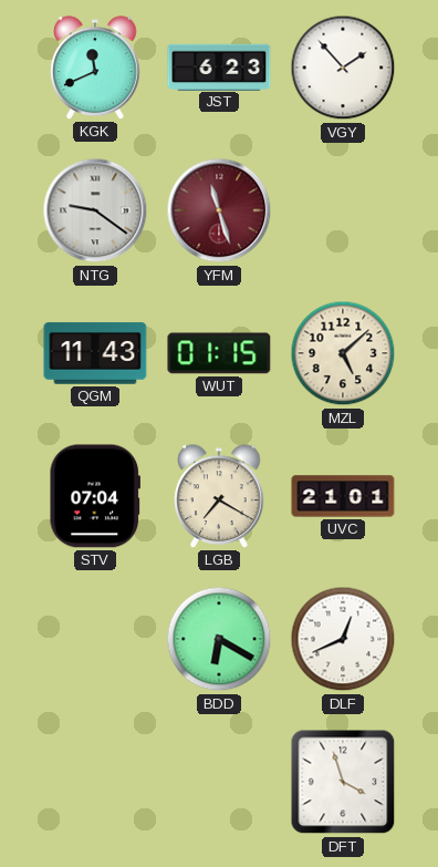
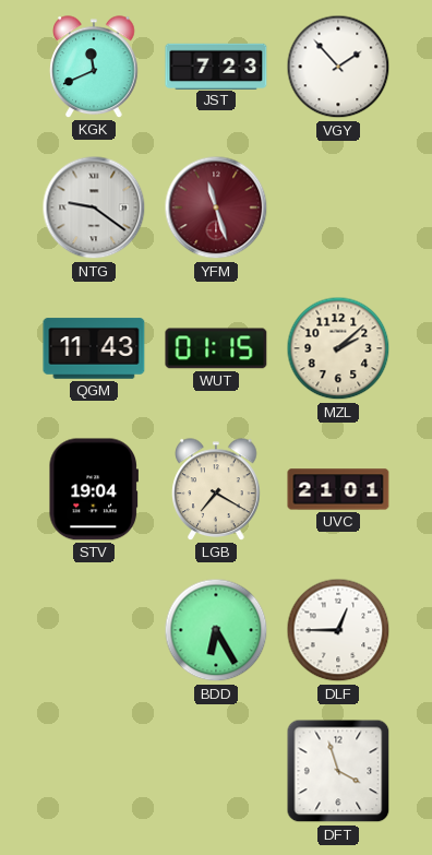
JST: 6:23 -> 7:23
MZL: 5:08 -> 2:08
STV: 07:04 -> 19:04
BDD: 6:20 -> 6:25
DLF: 12:41 -> 12:45
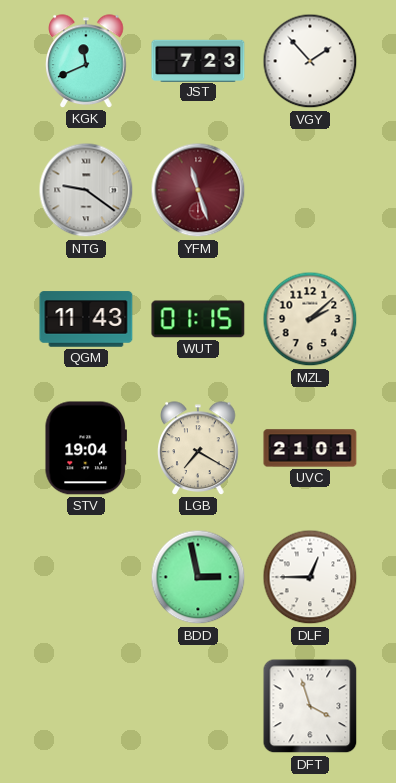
BDD: 6:25 -> 2:58
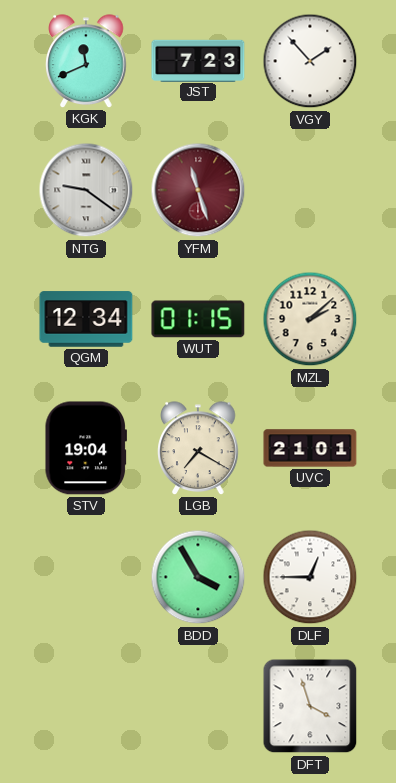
QGM: 11:43 -> 12:34
BDD: 2:58 -> 3:55
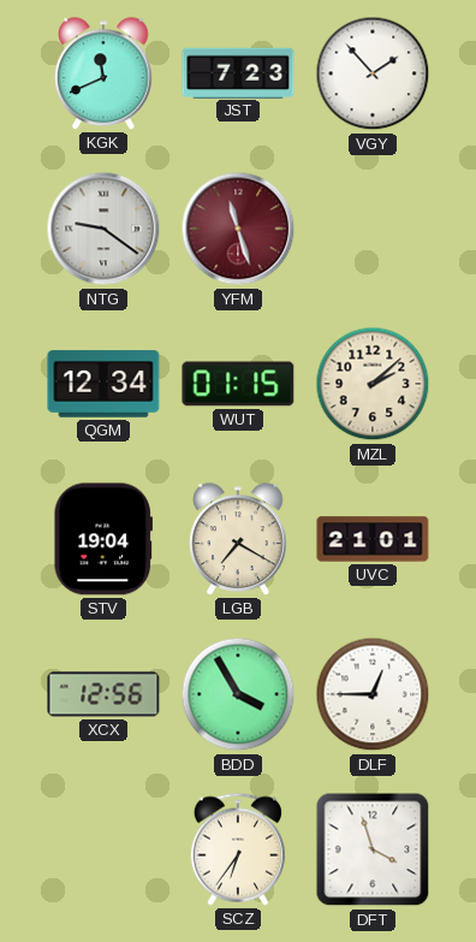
XCX: none -> 12:56
SCZ: none -> 6:36
